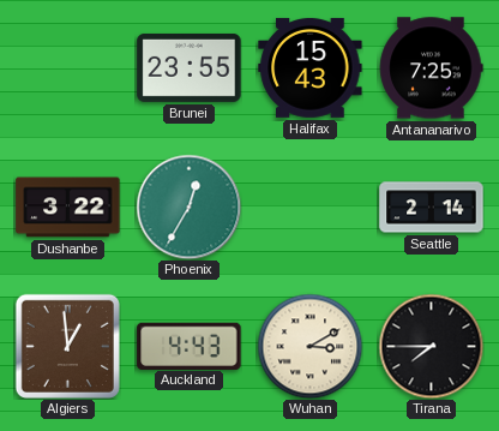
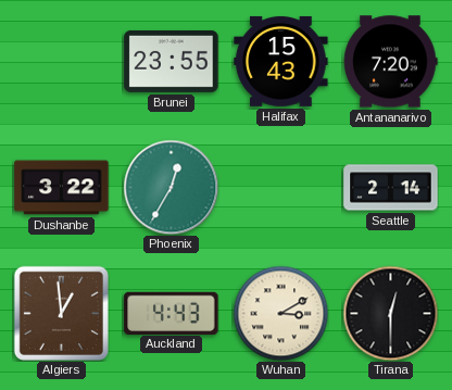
Antananarivo: 7:25 -> 7:20
Tirana: 7:45 -> 12:30
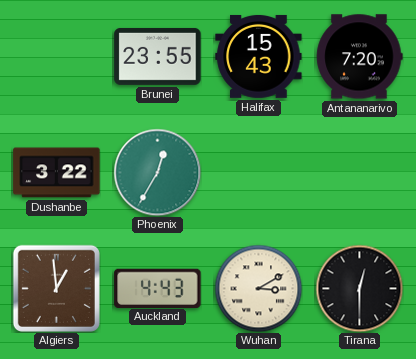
Seattle: 2:14 -> none
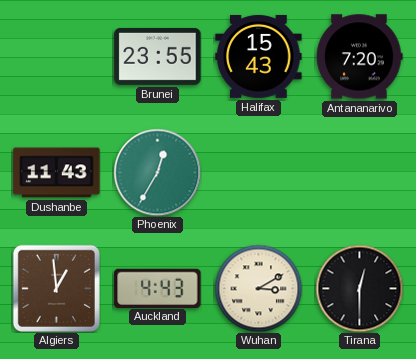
Dushanbe: 3:22 -> 11:43
